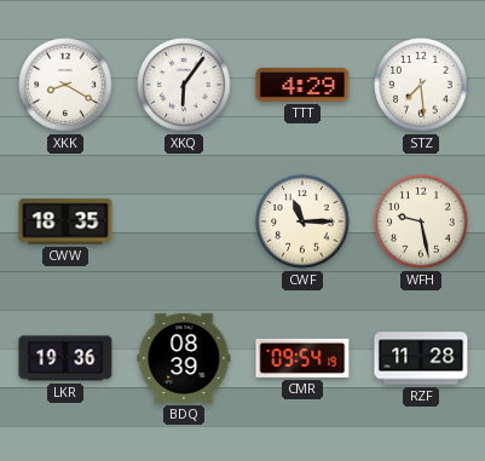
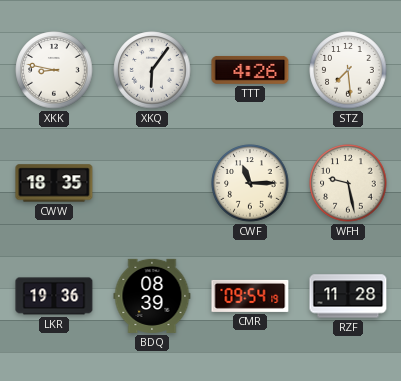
XKK: 8:20 -> 8:47
TTT: 4:29 -> 4:26
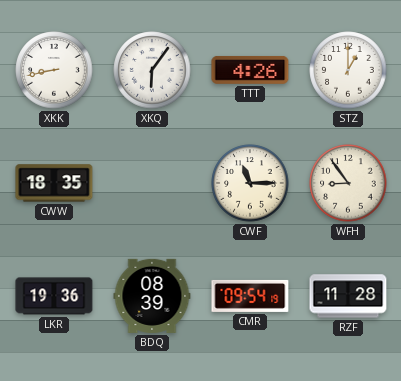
XKK: 8:47 -> 8:43
STZ: 7:29 -> 1:00
WFH: 9:28 -> 8:54
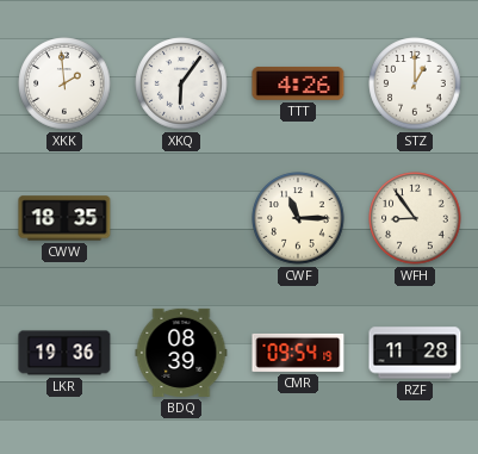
XKK: 8:43 -> 1:59
